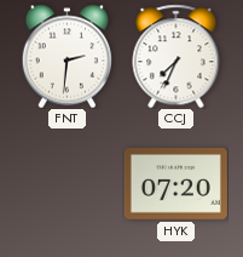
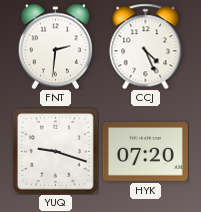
CCJ: 7:34 -> 4:26
YUQ: none -> 9:18
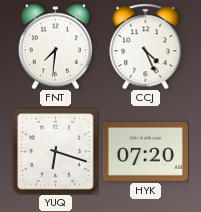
FNT: 2:31 -> 7:31
YUQ: 9:18 -> 6:18
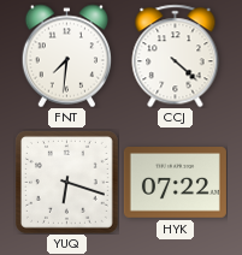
CCJ: 4:26 -> 4:22
HYK: 07:20 -> 07:22
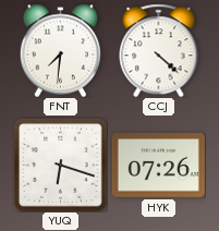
HYK: 07:22 -> 07:26
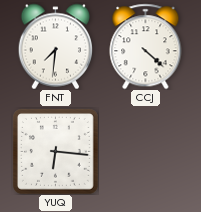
YUQ: 6:18 -> 6:16
HYK: 07:26 -> none
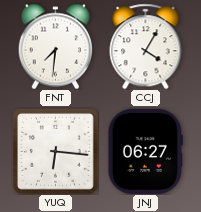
CCJ: 4:22 -> 4:05
JNJ: none -> 06:27
